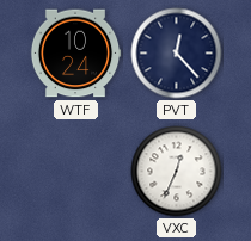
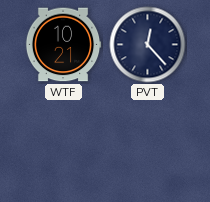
WTF: 10:24 -> 10:21
VXC: 12:34 -> none
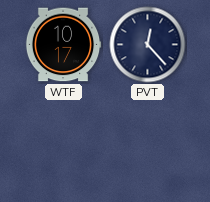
WTF: 10:21 -> 10:17
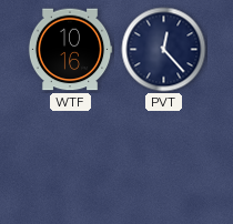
WTF: 10:17 -> 10:16
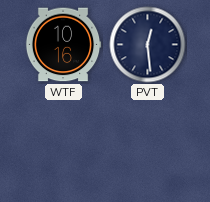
PVT: 12:23 -> 12:29
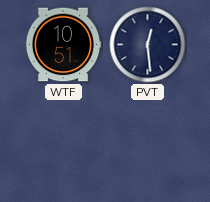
WTF: 10:16 -> 10:51
